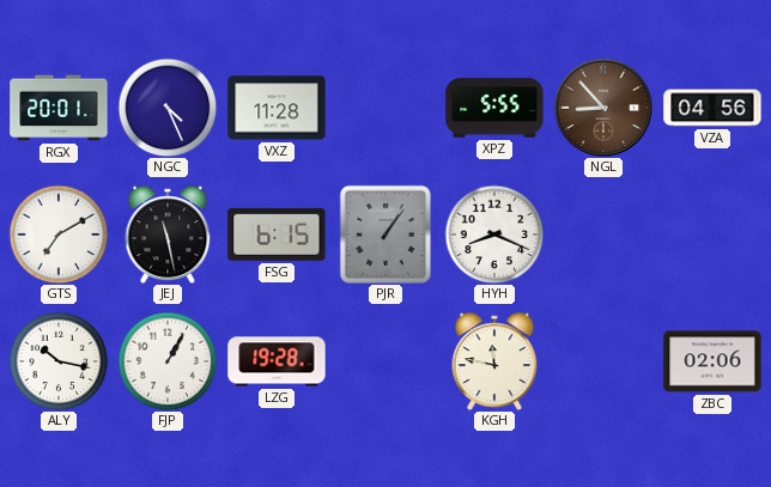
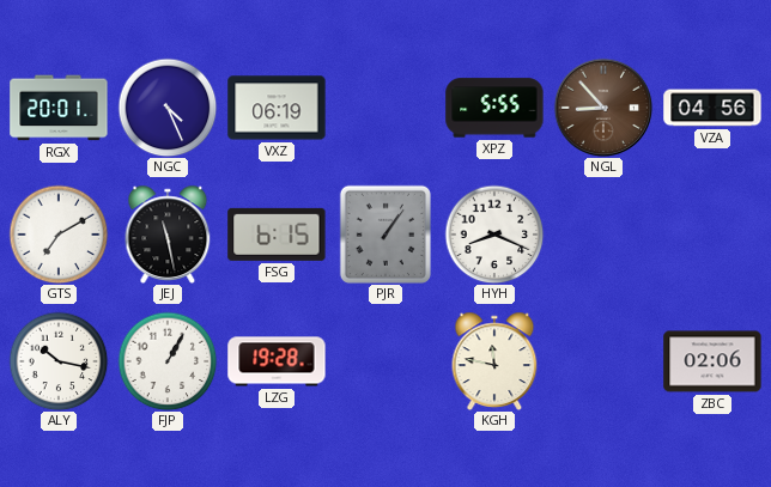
VXZ: 11:28 -> 06:19
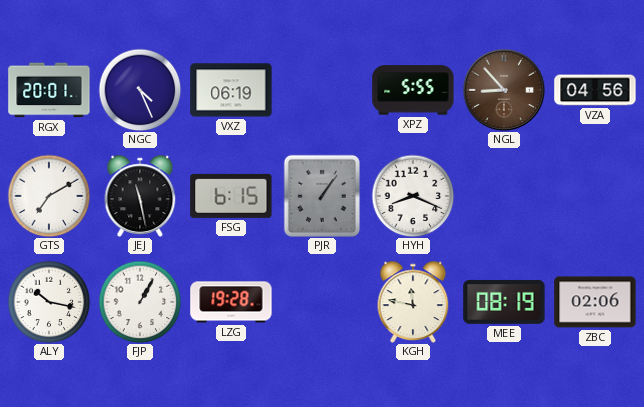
MEE: none -> 08:19
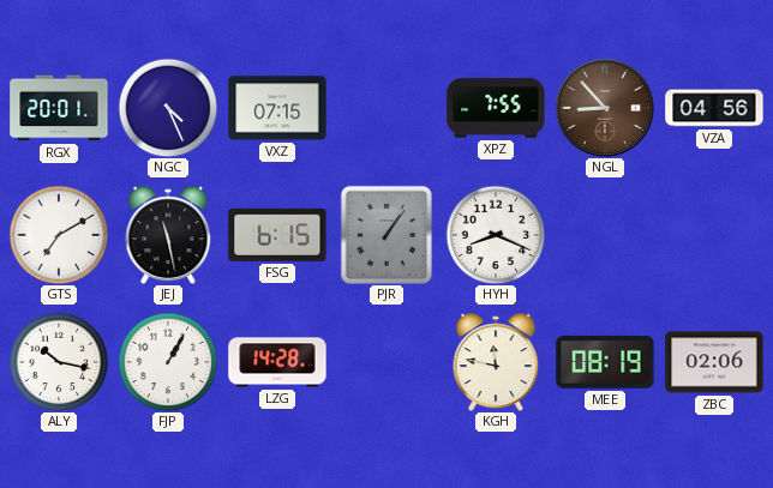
VXZ: 06:19 -> 07:15
XPZ: 5:55 -> 7:55
LZG: 19:28 -> 14:28
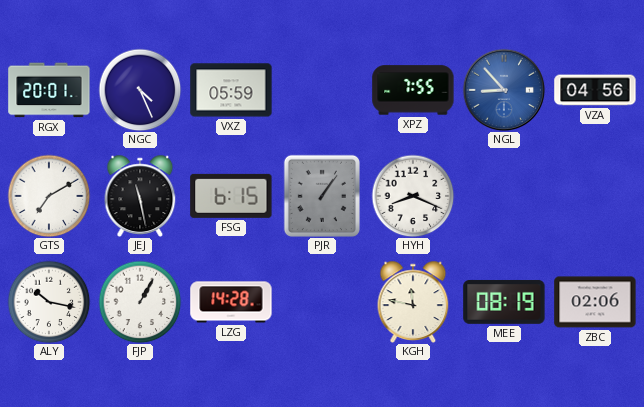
VXZ: 07:15 -> 05:59
NGL dial: brown -> blue
